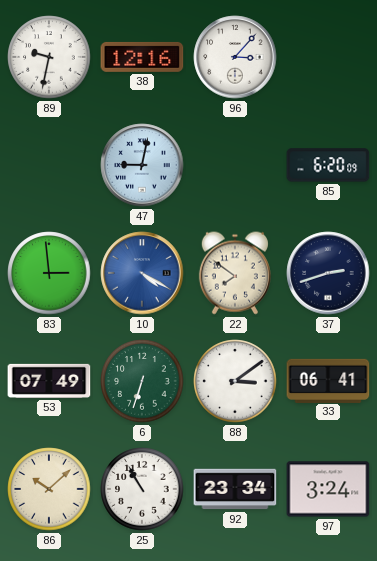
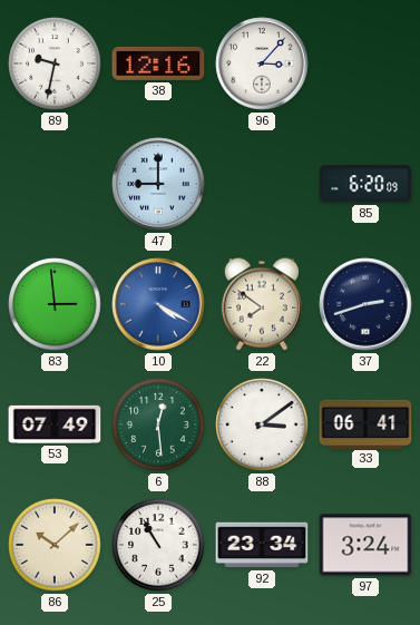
47: 9:02 -> 9:00
6: 6:33 -> 12:29
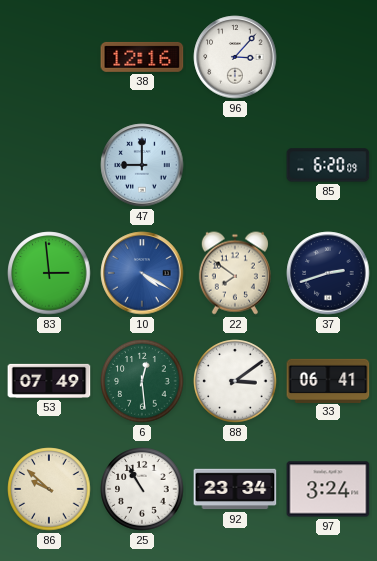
89: 9:32 -> none
86: 10:08 -> 9:52
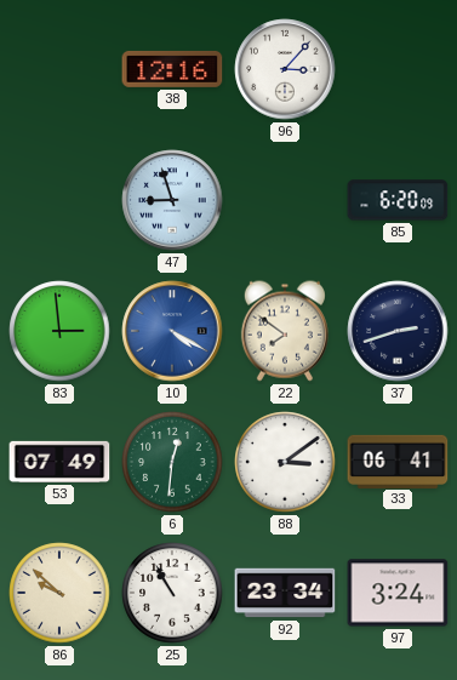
47: 9:00 -> 8:57
6: 12:29 -> 12:31
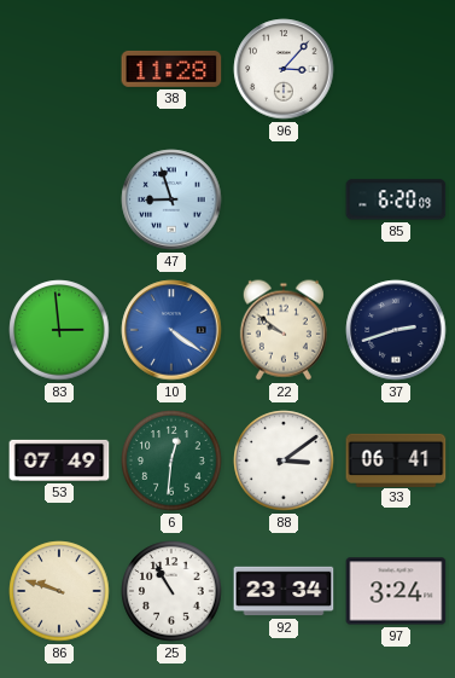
38: 12:16 -> 11:28
10: 4:20 -> 4:21
22: 7:51 -> 9:51
86: 9:52 -> 9:48
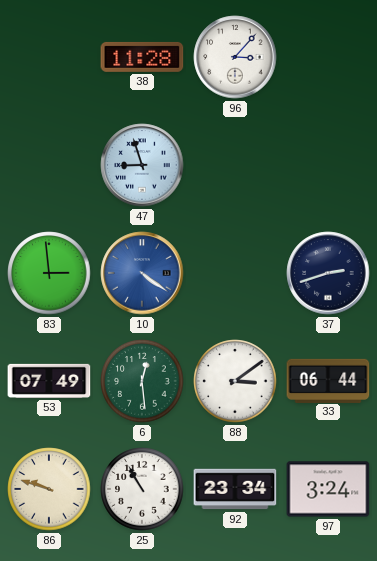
85: 6:20 -> none
22: 9:51 -> none
6: 12:31 -> 12:29
33: 06:41 -> 06:44
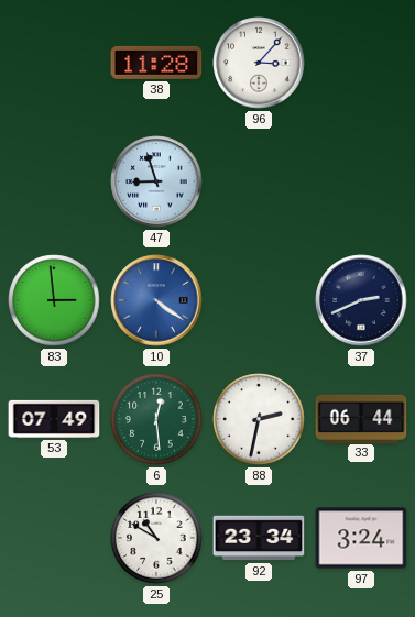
37: 2:42 -> 2:41
88: 3:09 -> 2:32
86: 9:48 -> none
25: 10:55 -> 10:50
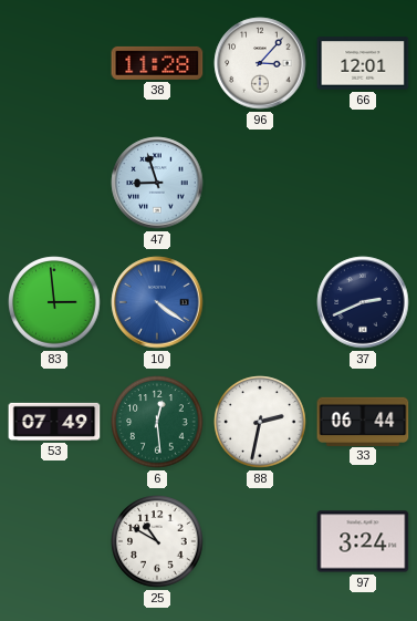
66: none -> 12:01
92: 23:34 -> none
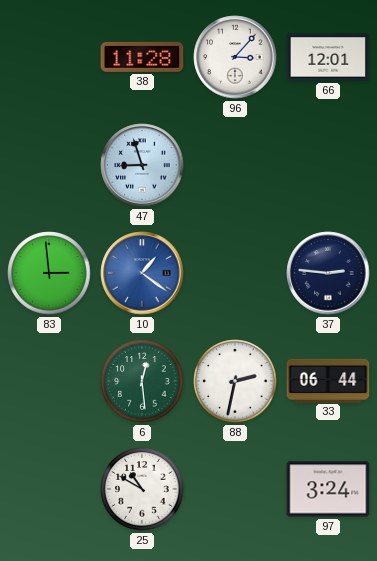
10: 4:21 -> 1:21
37: 2:41 -> 2:46
53: 07:49 -> none
